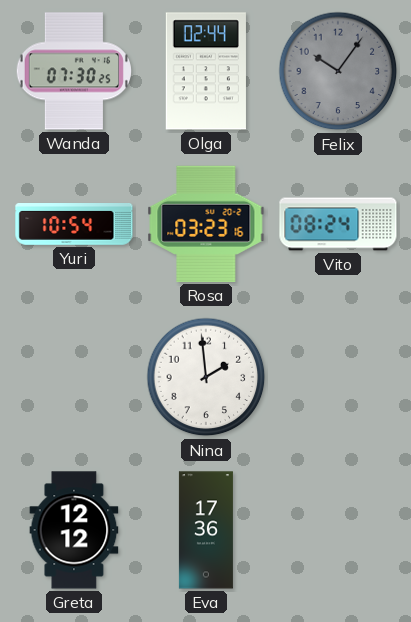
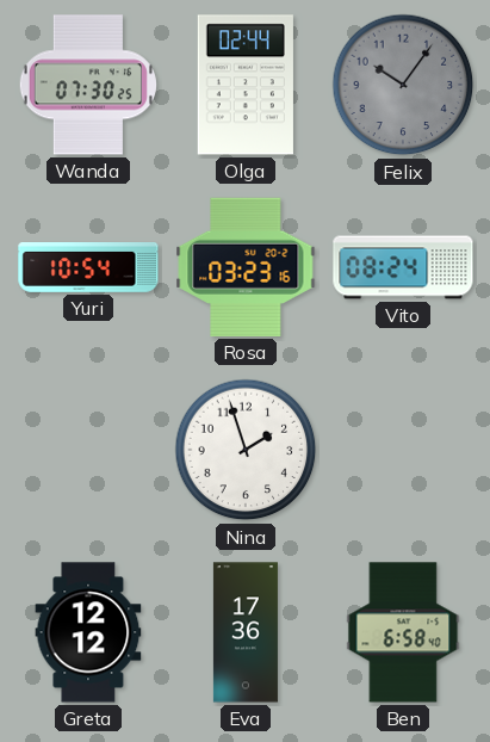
Nina: 1:59 -> 1:57
Ben: none -> 6:58
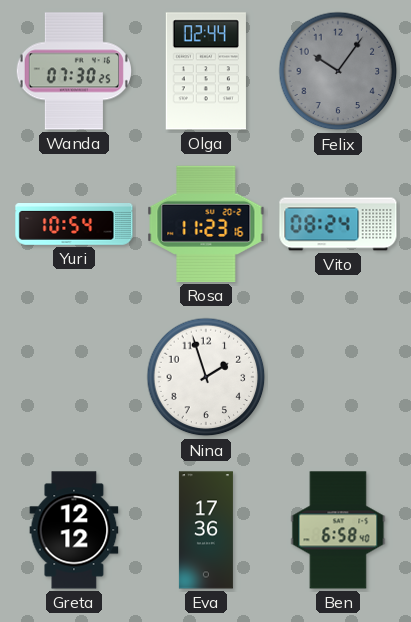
Rosa: 03:23 -> 11:23
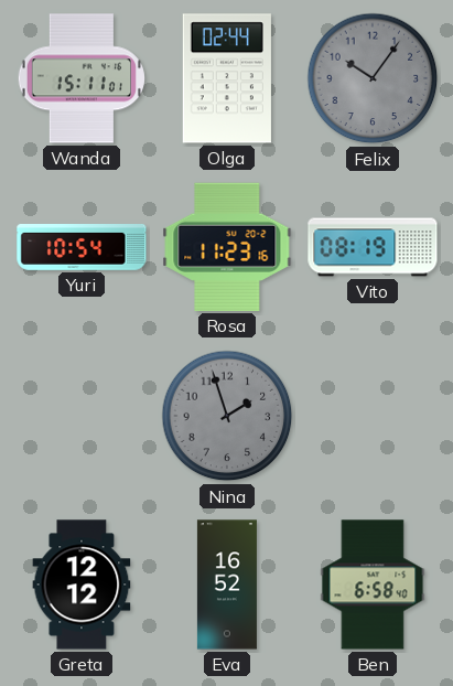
Wanda: 07:30 -> 15:11
Vito: 08:24 -> 08:19
Nina dial: white -> grey
Eva: 17:36 -> 16:52
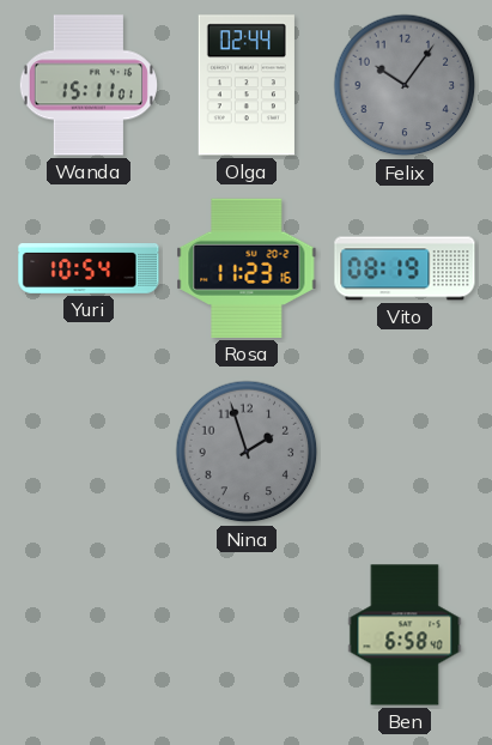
Greta: 12:12 -> none
Eva: 16:52 -> none
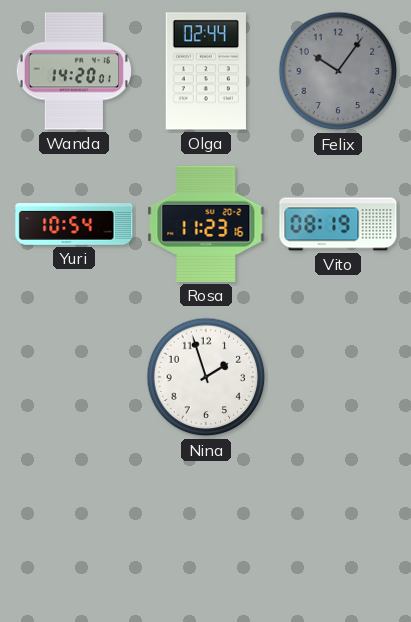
Wanda: 15:11 -> 14:20
Nina dial: grey -> white
Ben: 6:58 -> none
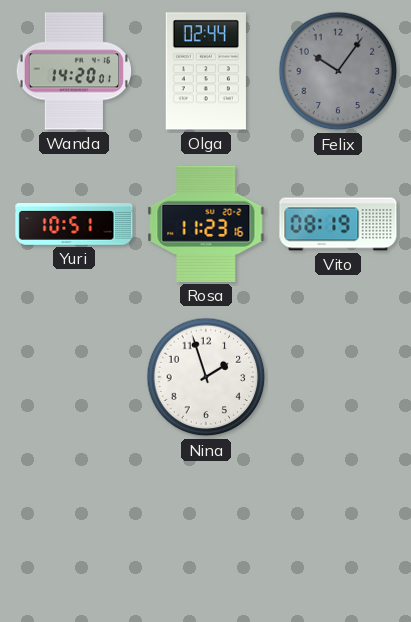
Yuri: 10:54 -> 10:51
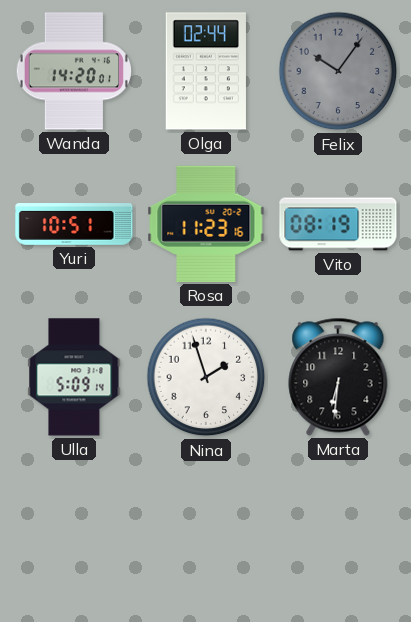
Ulla: none -> 5:09
Marta: none -> 6:31
